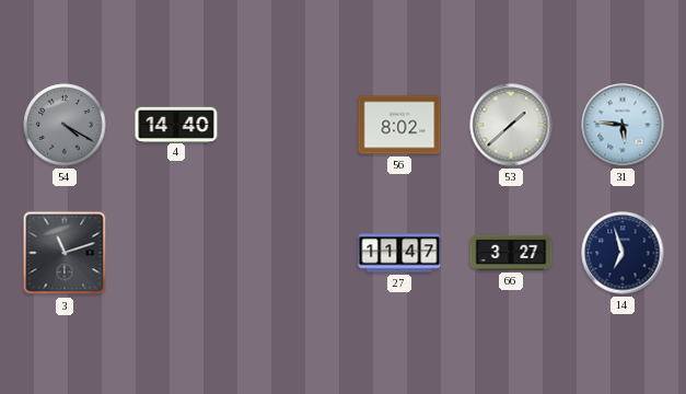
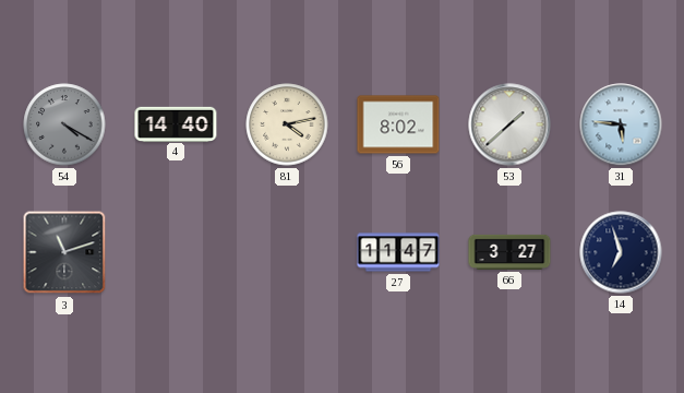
81: none -> 4:13
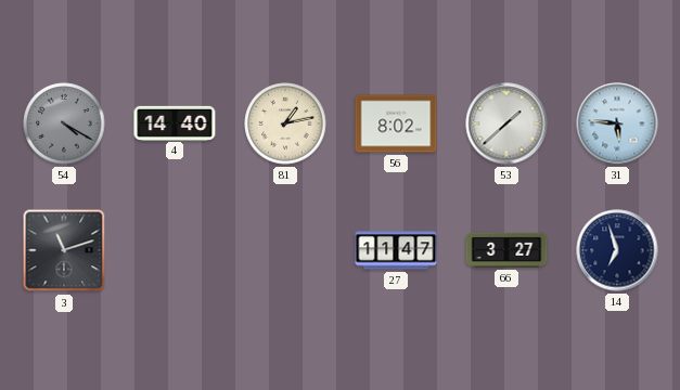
81: 4:13 -> 1:13
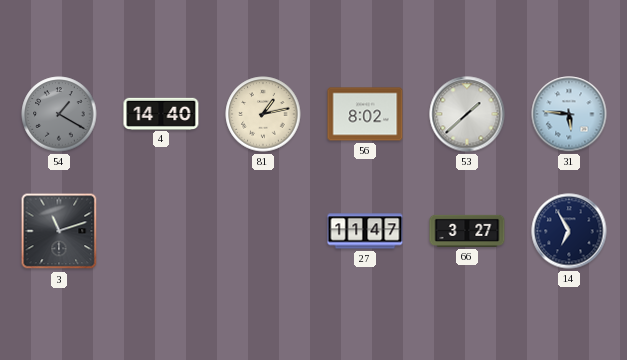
54: 4:20 -> 1:20
14: 6:57 -> 6:55
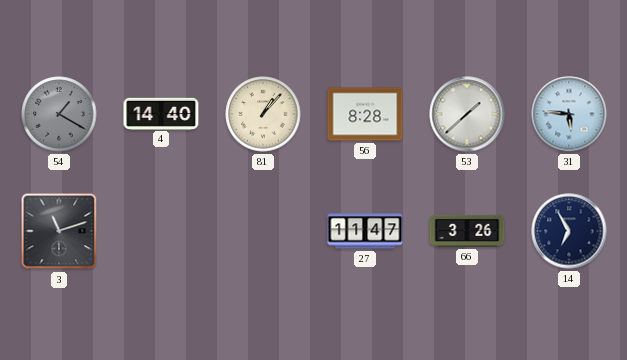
81: 1:13 -> 1:07
56: 8:02 -> 8:28
66: 3:27 -> 3:26
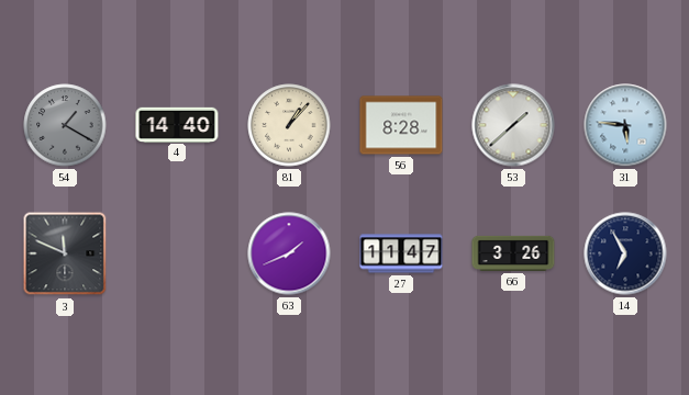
3: 11:12 -> 11:49
63: none -> 1:41
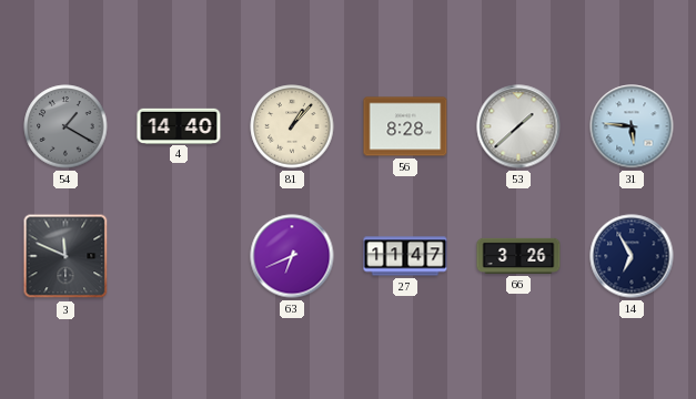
63: 1:41 -> 6:41
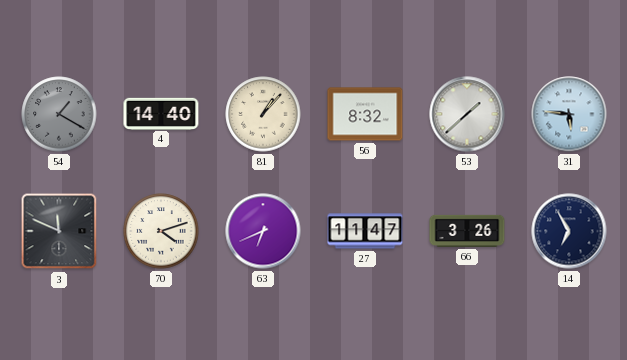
56: 8:28 -> 8:32
70: none -> 4:12
